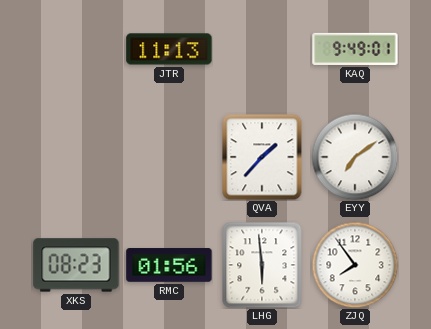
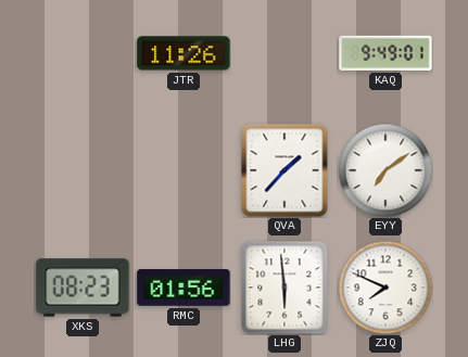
JTR: 11:13 -> 11:26
ZJQ: 7:54 -> 7:49
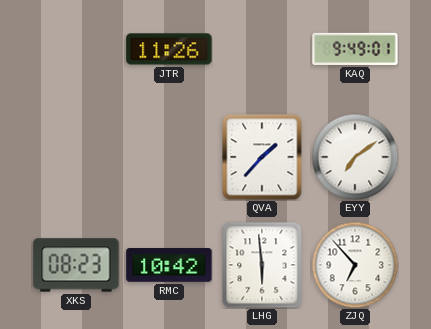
RMC: 01:56 -> 10:42
ZJQ: 7:49 -> 6:53
